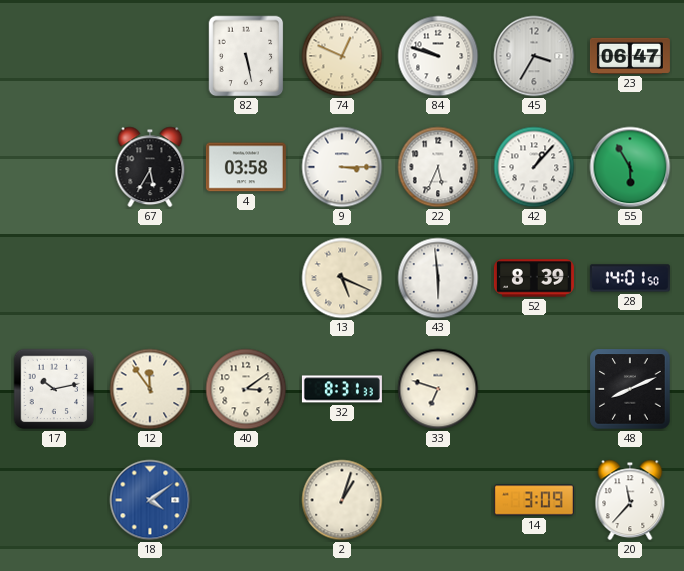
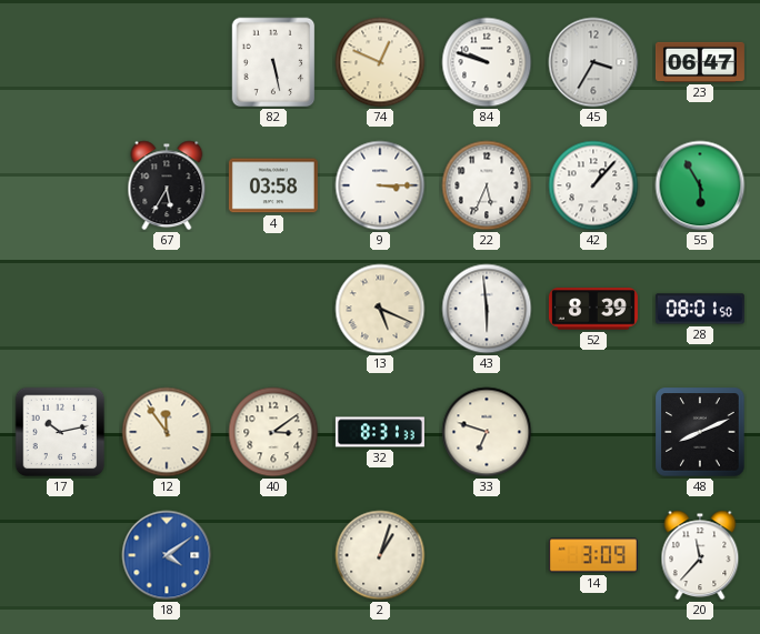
28: 14:01 -> 08:01
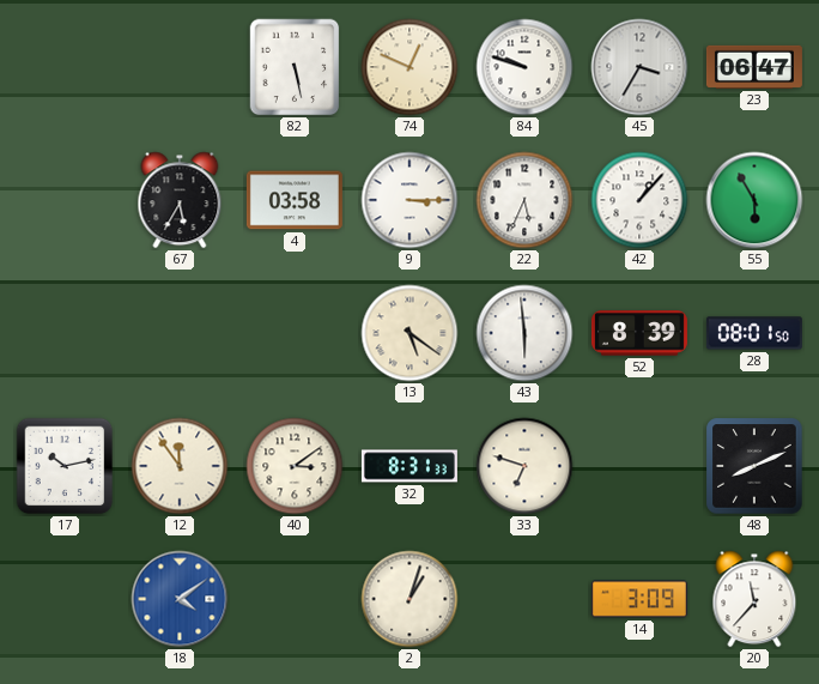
13: 5:19 -> 5:21
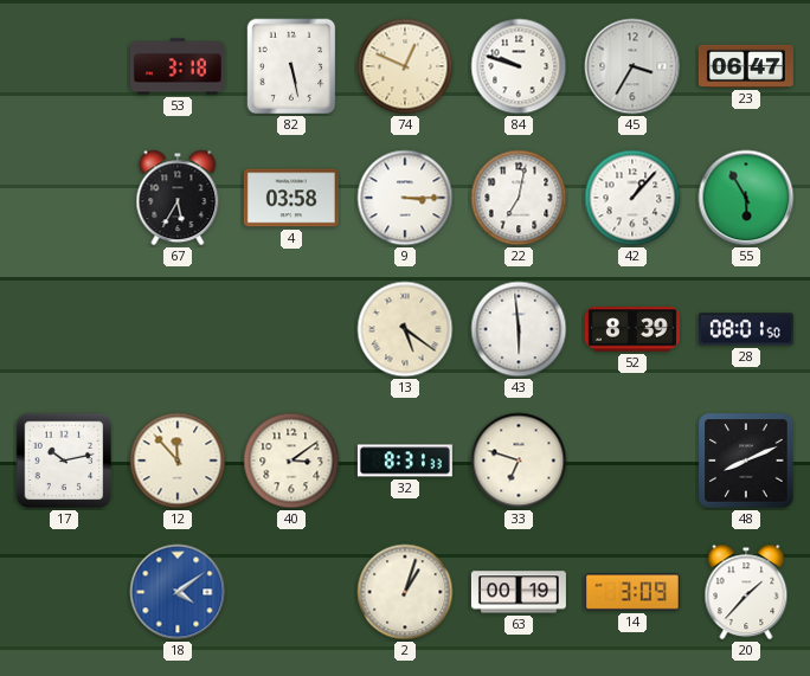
53: none -> 3:18
22: 5:34 -> 7:02
12: 11:54 -> 11:53
63: none -> 00:19
20: 11:37 -> 1:37
